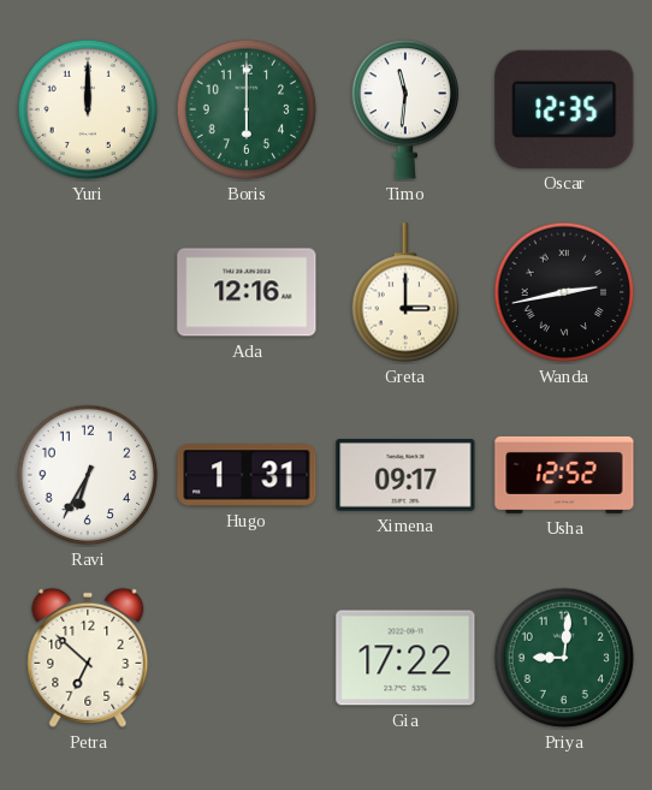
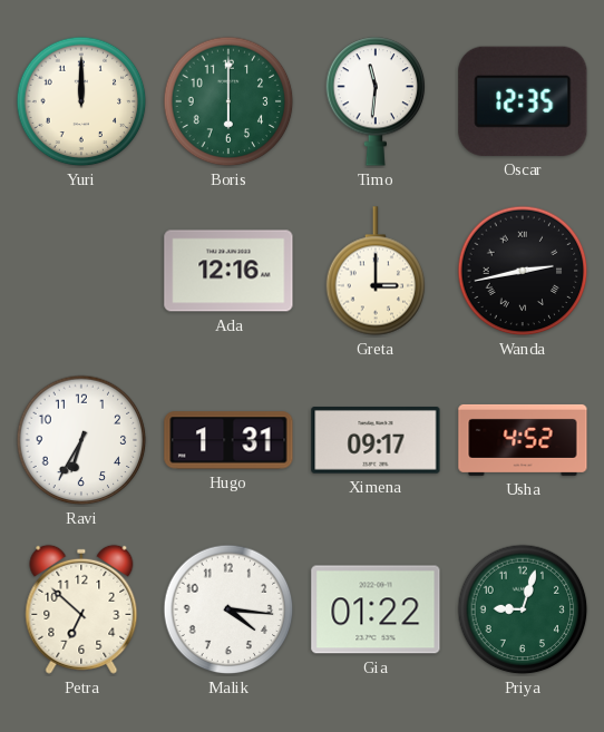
Usha: 12:52 -> 4:52
Malik: none -> 4:16
Gia: 17:22 -> 01:22
Priya: 9:01 -> 9:03
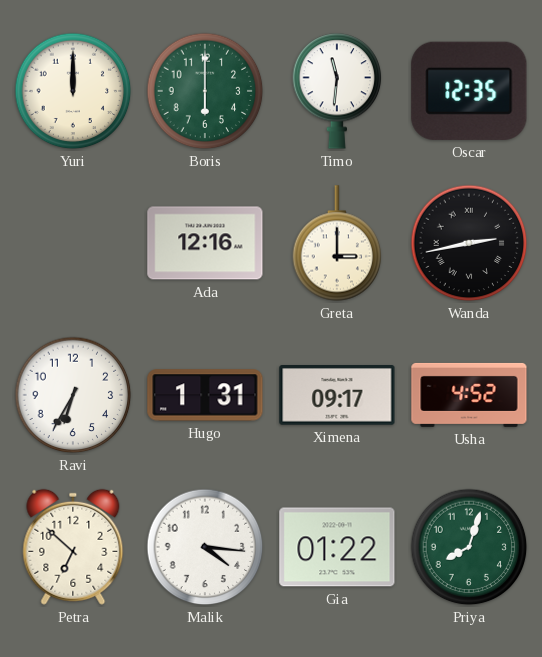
Priya: 9:03 -> 8:03
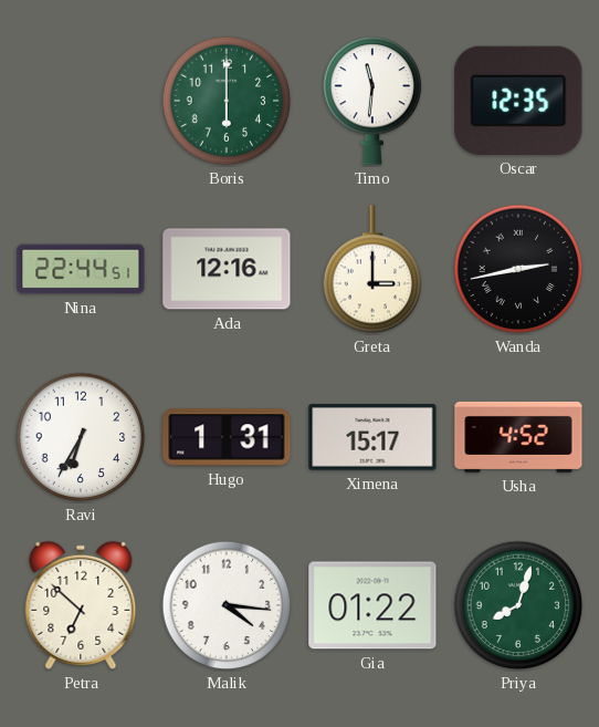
Yuri: 12:00 -> none
Nina: none -> 22:44
Ximena: 09:17 -> 15:17
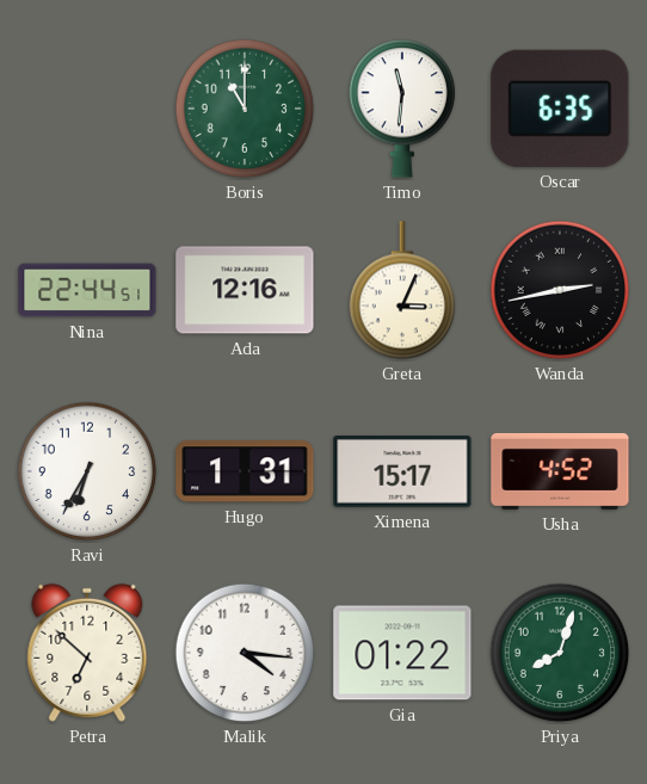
Boris: 6:00 -> 11:00
Oscar: 12:35 -> 6:35
Greta: 3:00 -> 3:04
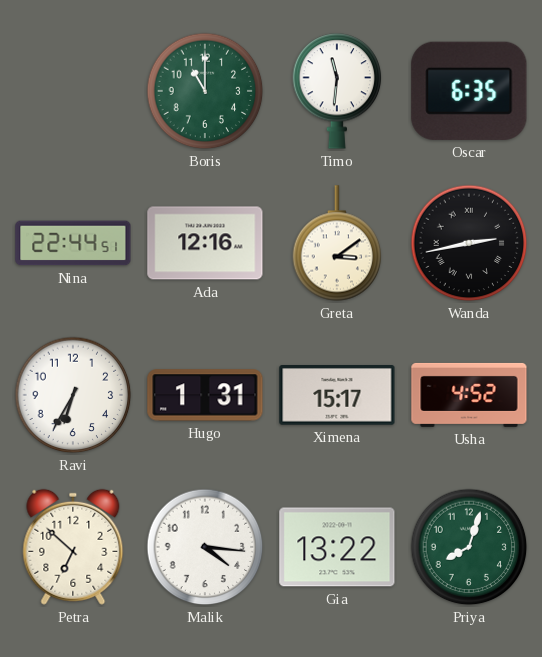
Greta: 3:04 -> 3:09
Gia: 01:22 -> 13:22
